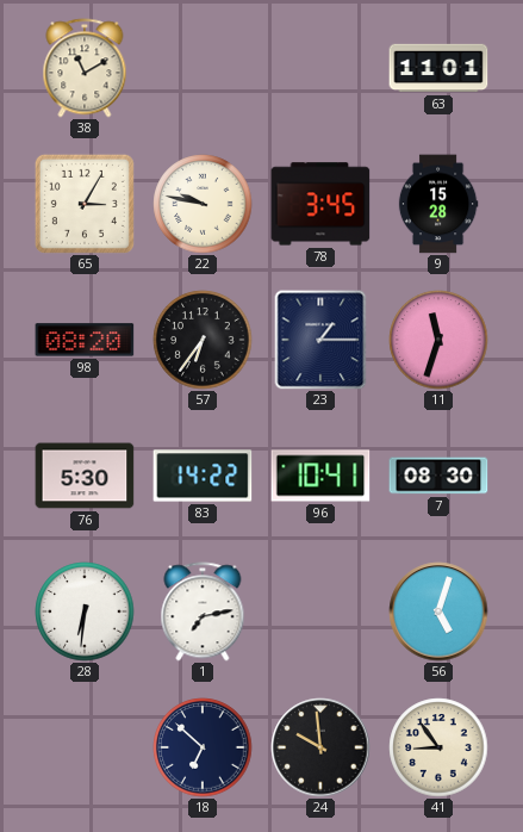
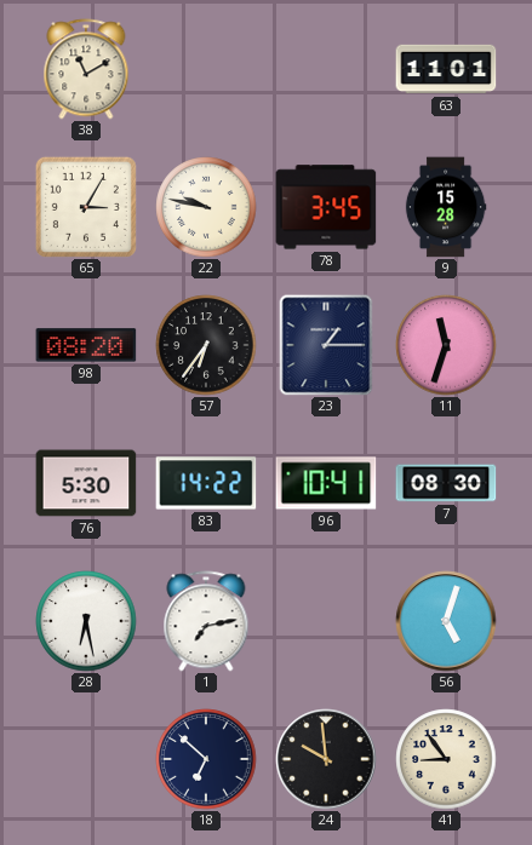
28: 6:31 -> 6:28
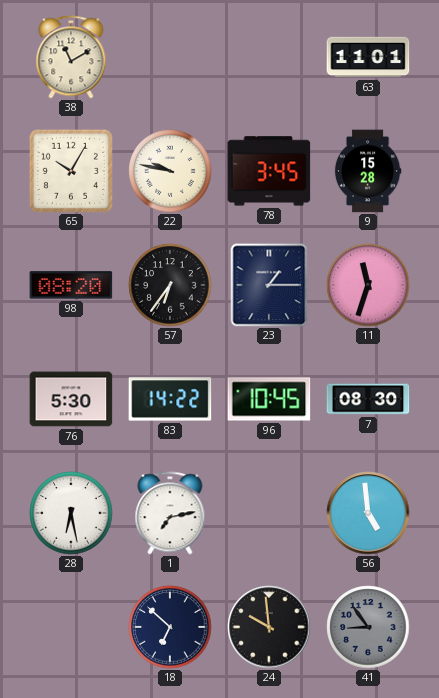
65: 3:05 -> 10:05
96: 10:41 -> 10:45
56: 5:03 -> 4:59
41 dial: cream -> grey
